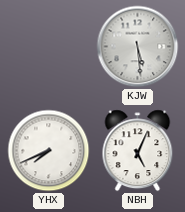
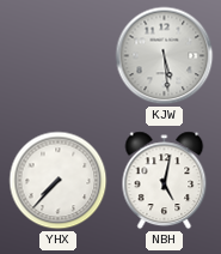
YHX: 7:41 -> 7:37
NBH: 5:04 -> 5:02
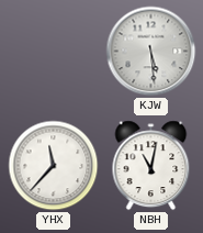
YHX: 7:37 -> 11:37
NBH: 5:02 -> 11:02
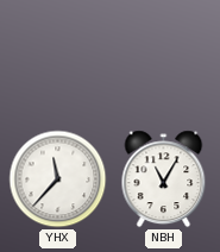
KJW: 5:29 -> none
NBH: 11:02 -> 11:05
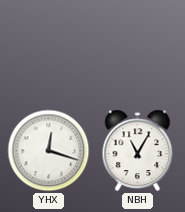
YHX: 11:37 -> 12:18
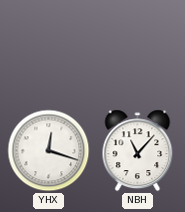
NBH: 11:05 -> 11:07
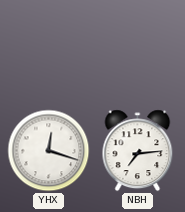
NBH: 11:07 -> 7:14
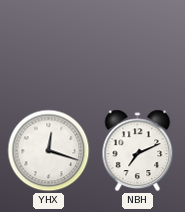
NBH: 7:14 -> 7:11
